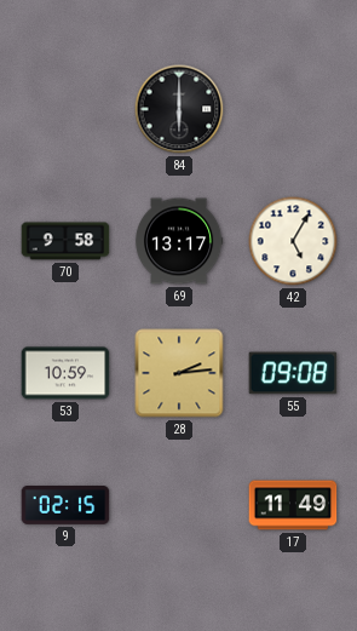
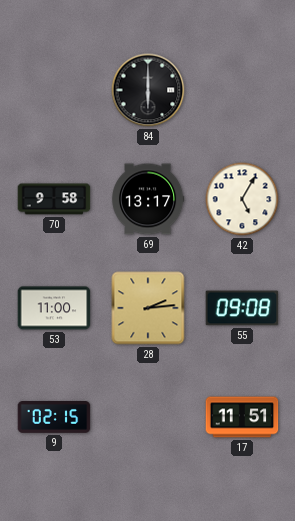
53: 10:59 -> 11:00
17: 11:49 -> 11:51
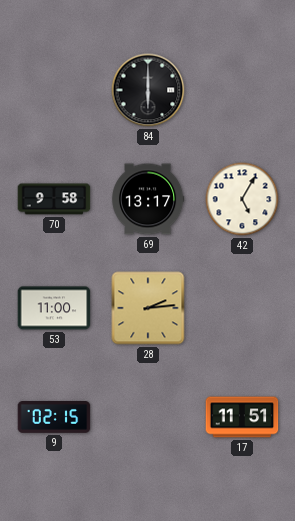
55: 09:08 -> none
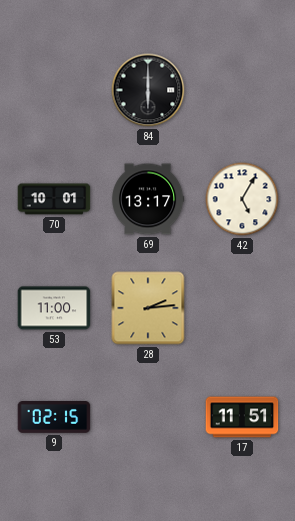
70: 9:58 -> 10:01
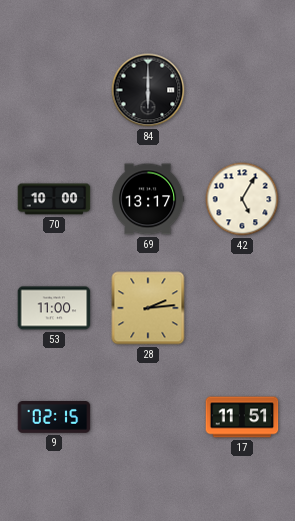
70: 10:01 -> 10:00
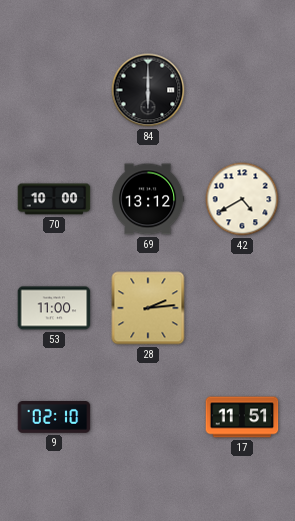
69: 13:17 -> 13:12
42: 5:05 -> 4:40
9: 02:15 -> 02:10
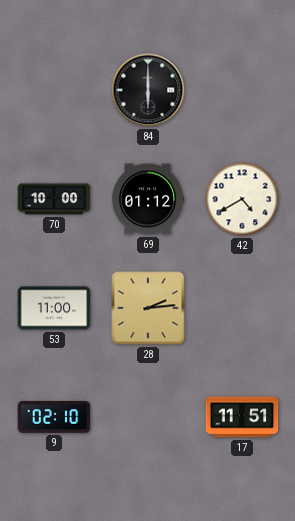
69: 13:12 -> 01:12
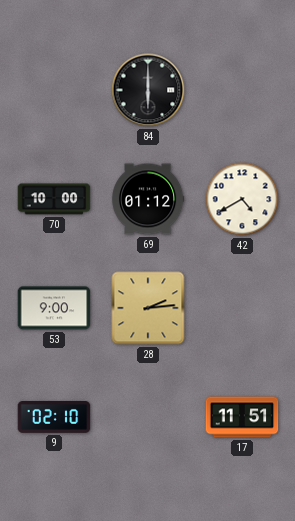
53: 11:00 -> 9:00
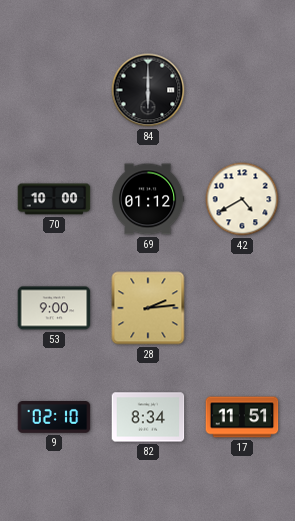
82: none -> 8:34
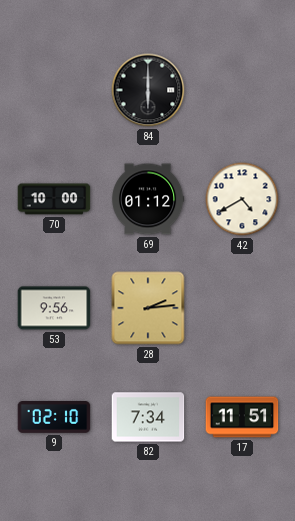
53: 9:00 -> 9:56
82: 8:34 -> 7:34
